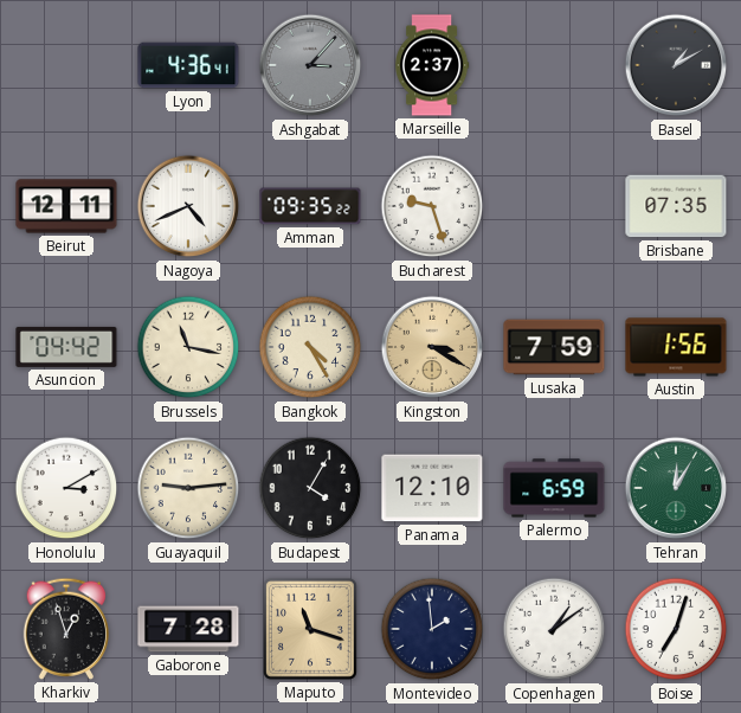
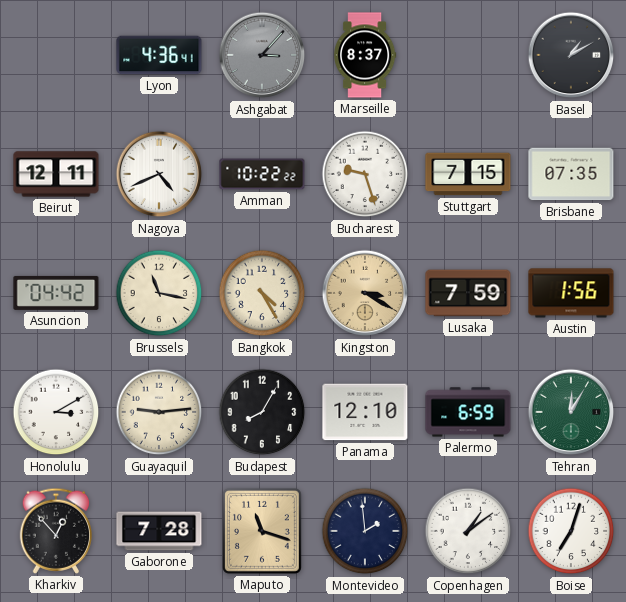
Marseille: 2:37 -> 8:37
Amman: 09:35 -> 10:22
Stuttgart: none -> 7:15
Budapest: 4:05 -> 8:05
Kharkiv: 12:57 -> 12:53
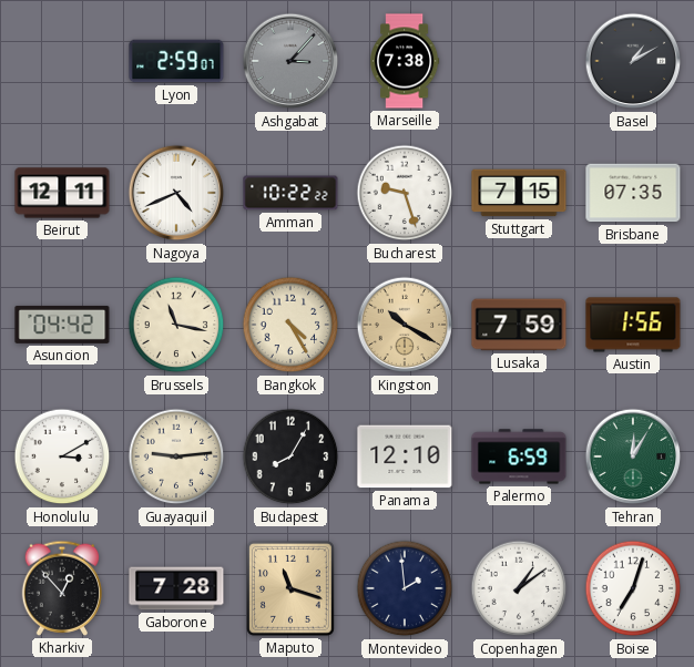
Lyon: 4:36 -> 2:59
Marseille: 8:37 -> 7:38
Kingston: 3:20 -> 10:20
